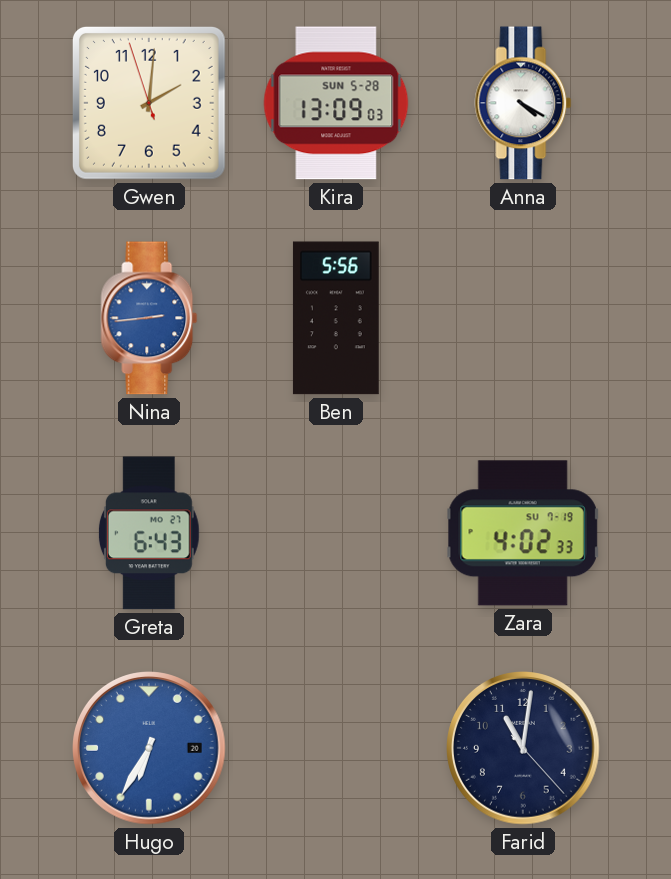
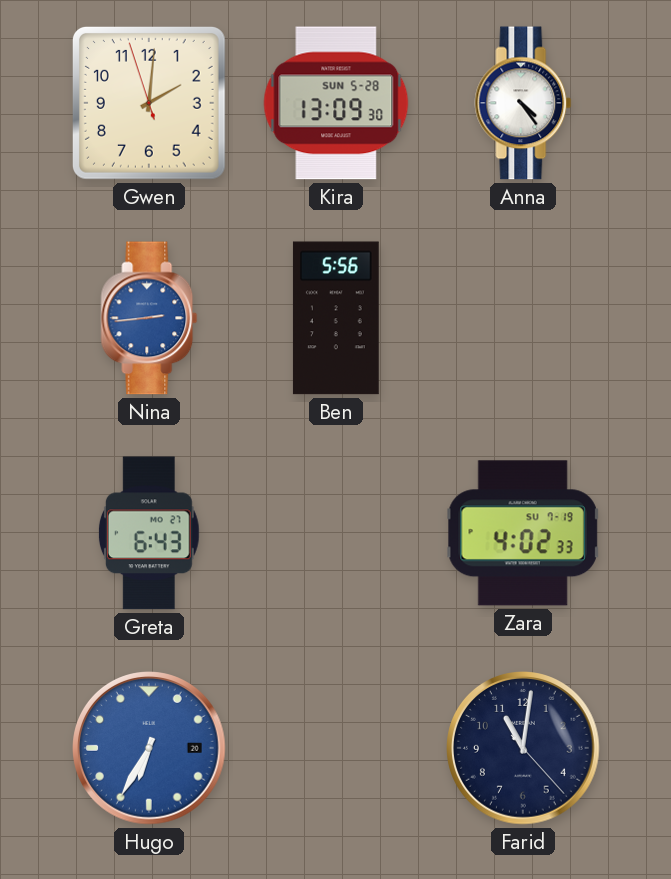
Kira: 13:09:03 -> 13:09:30
Anna: 4:20 -> 4:24
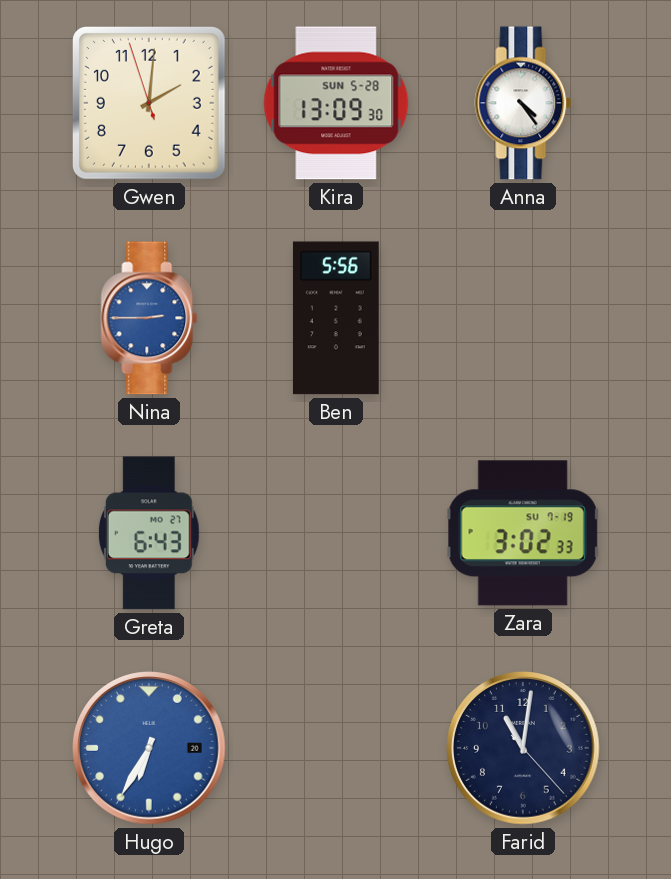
Nina: 2:44 -> 2:45
Zara: 4:02 -> 3:02
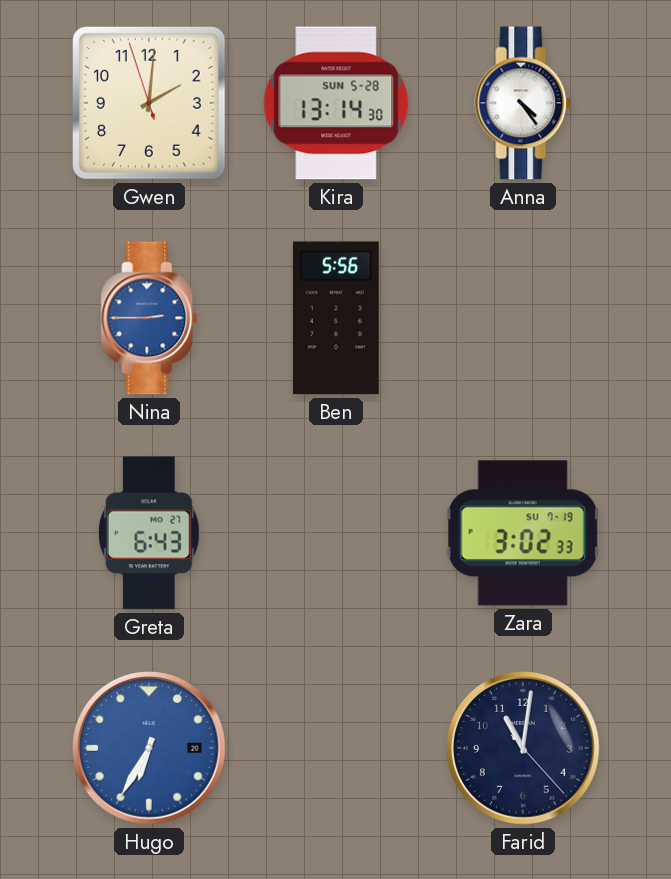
Kira: 13:09 -> 13:14
